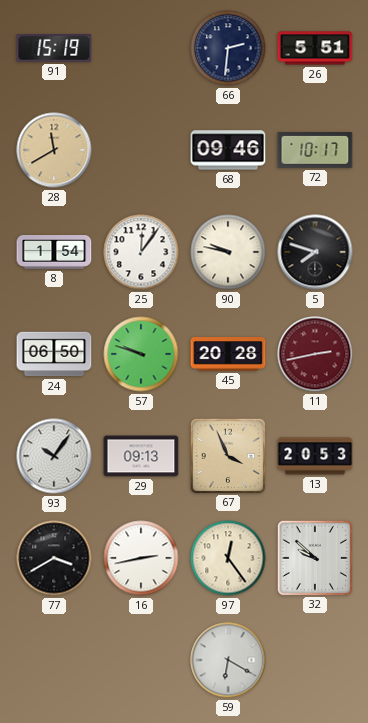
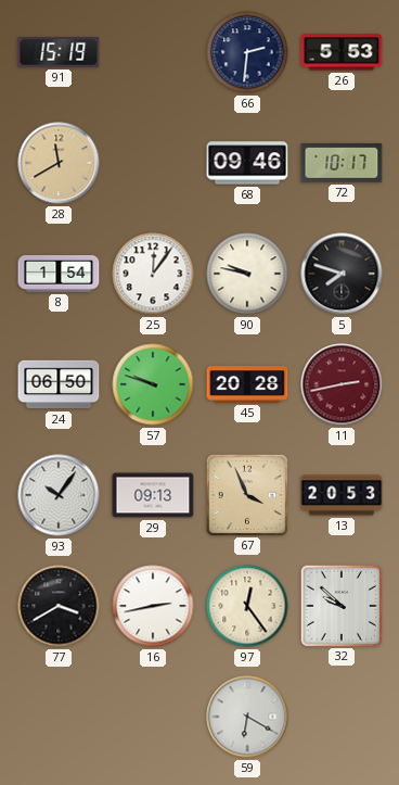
26: 5:51 -> 5:53
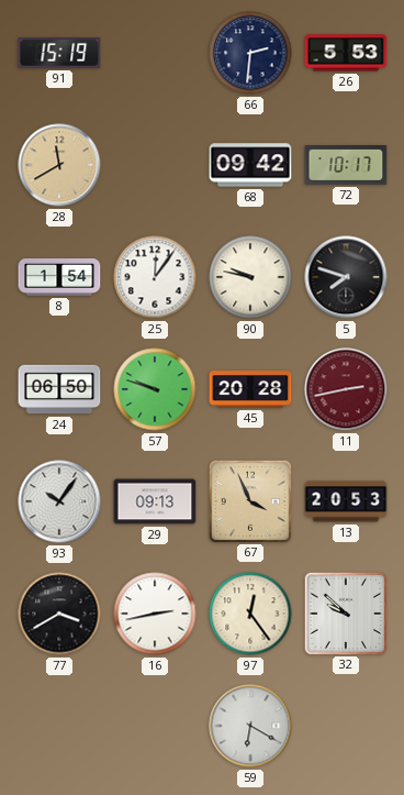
68: 09:46 -> 09:42
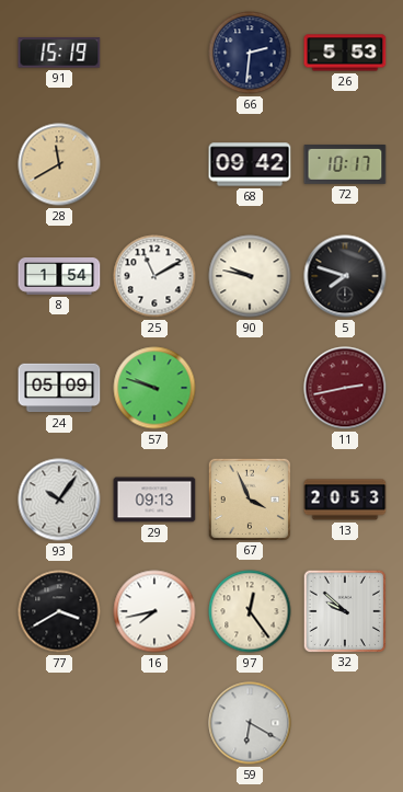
25: 12:06 -> 11:10
24: 06:50 -> 05:09
45: 20:28 -> none
16: 2:43 -> 7:43
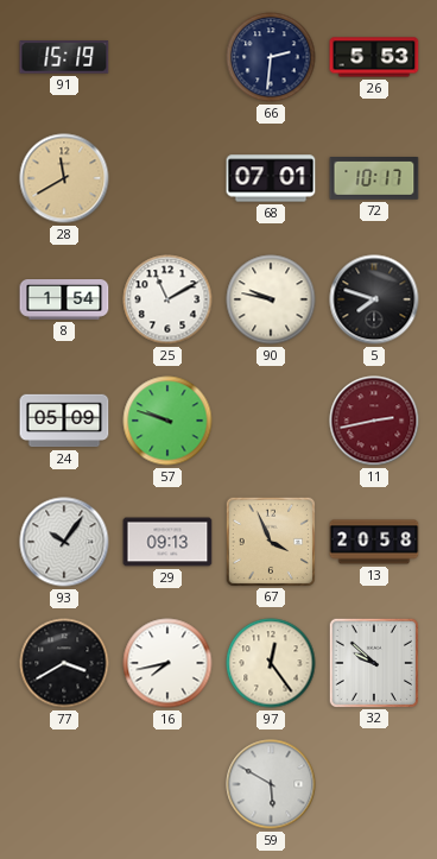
68: 09:42 -> 07:01
13: 20:53 -> 20:58
59: 6:20 -> 5:50
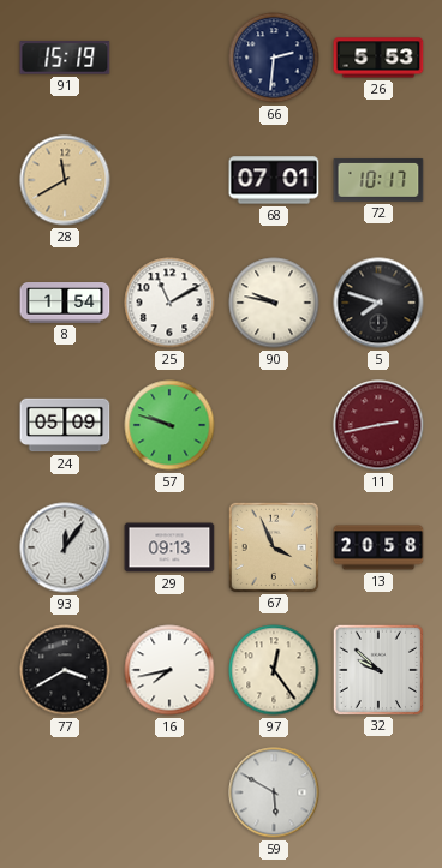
93: 10:06 -> 12:06
